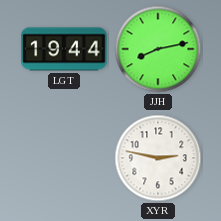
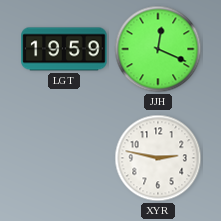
LGT: 19:44 -> 19:59
JJH: 8:13 -> 12:19
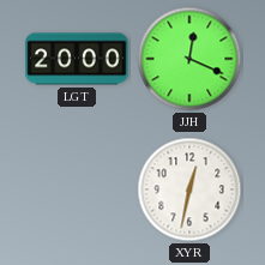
LGT: 19:59 -> 20:00
XYR: 2:47 -> 12:32
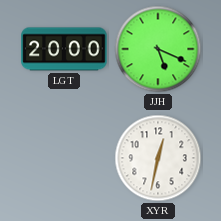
JJH: 12:19 -> 5:19
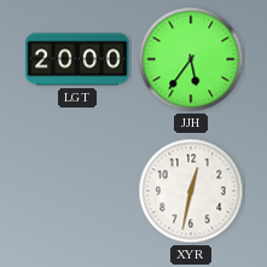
JJH: 5:19 -> 5:36
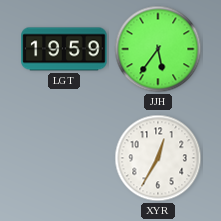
LGT: 20:00 -> 19:59
XYR: 12:32 -> 12:35
